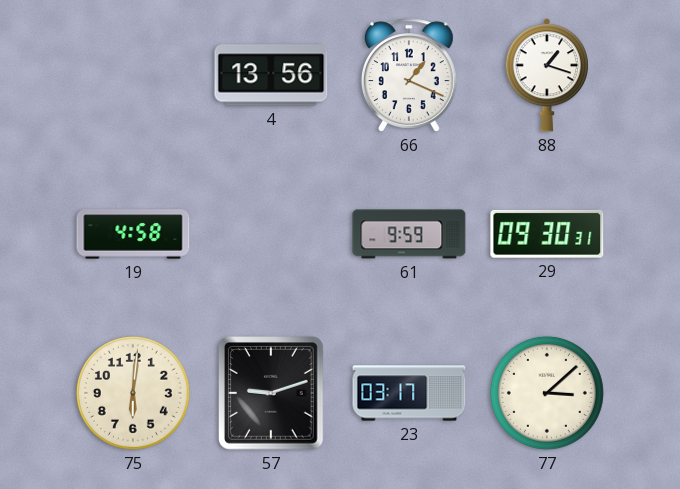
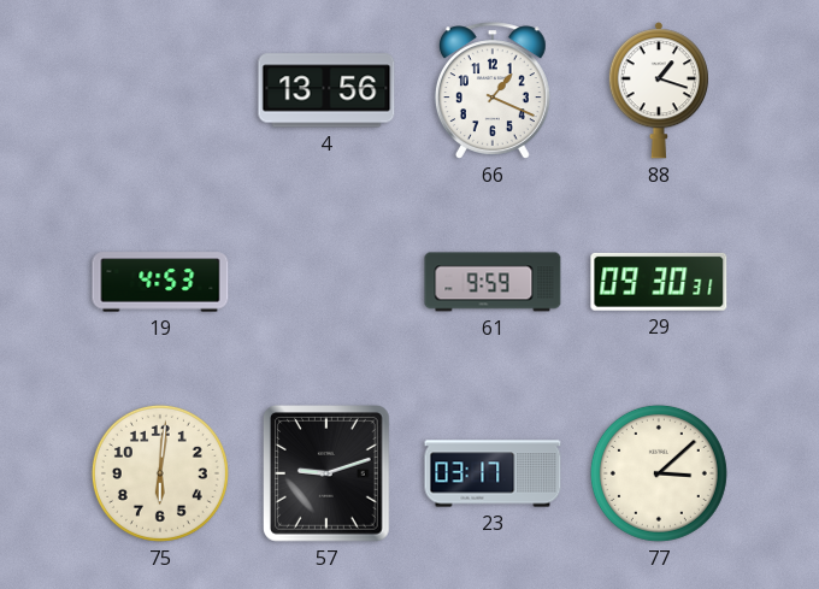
19: 4:58 -> 4:53
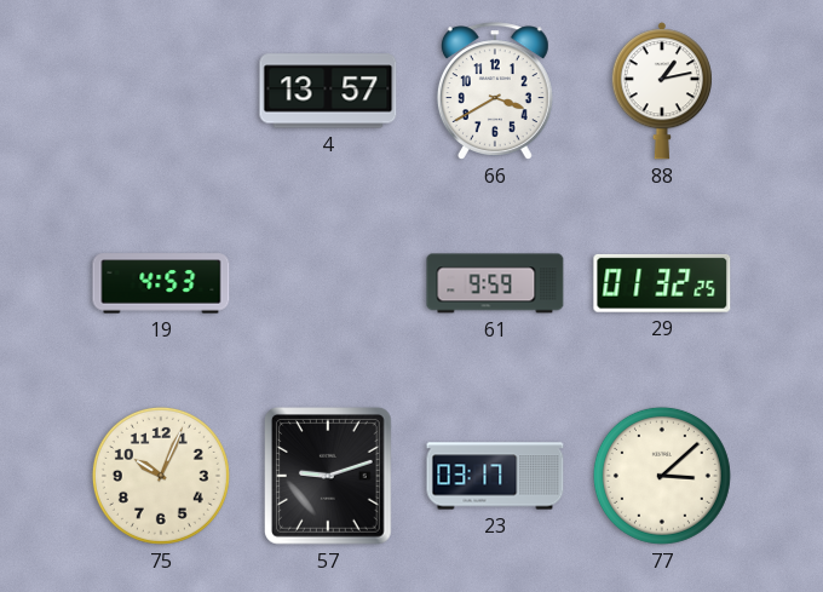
4: 13:56 -> 13:57
66: 1:19 -> 3:40
88: 1:18 -> 1:13
29: 09:30 -> 01:32
75: 6:01 -> 10:04
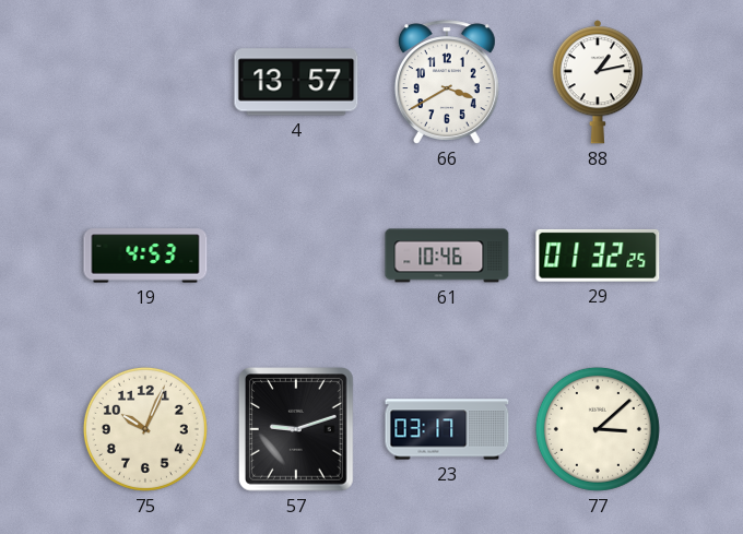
61: 9:59 -> 10:46
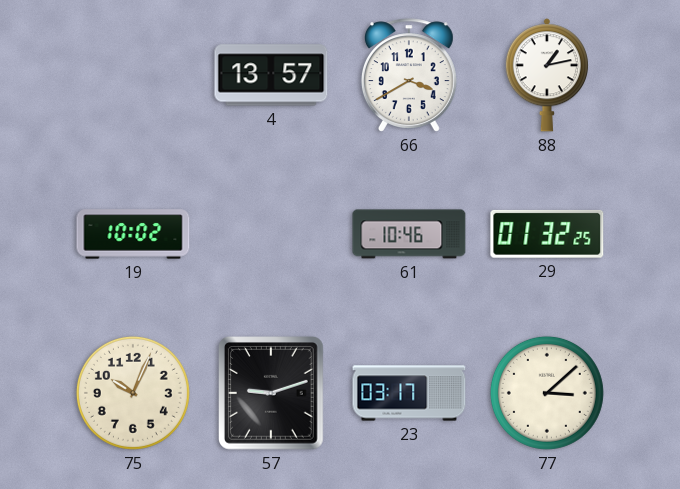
19: 4:53 -> 10:02
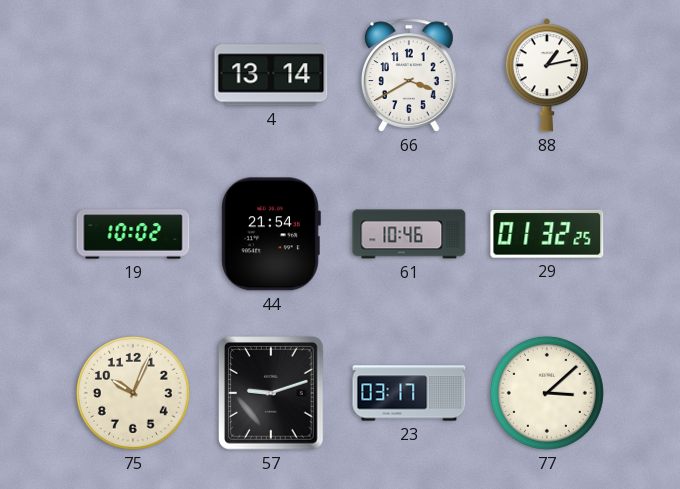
4: 13:57 -> 13:14
44: none -> 21:54
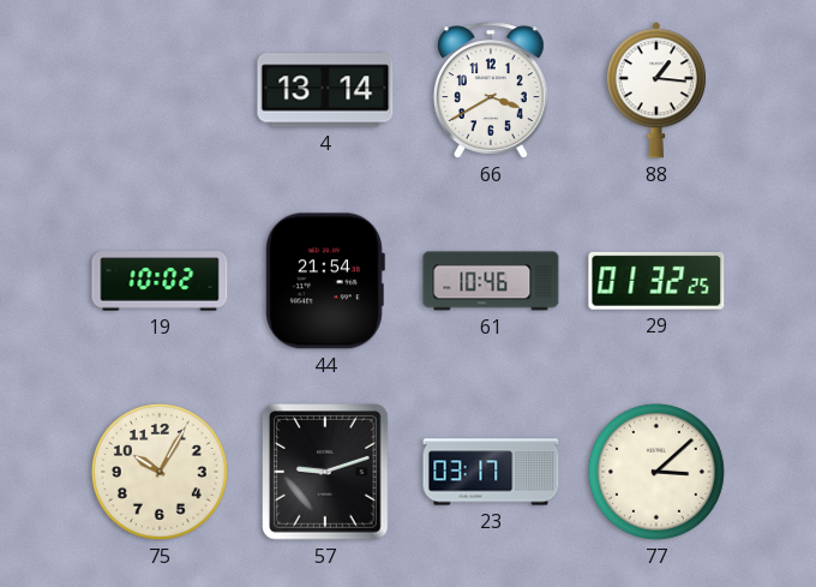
88: 1:13 -> 1:16
75: 10:04 -> 10:05
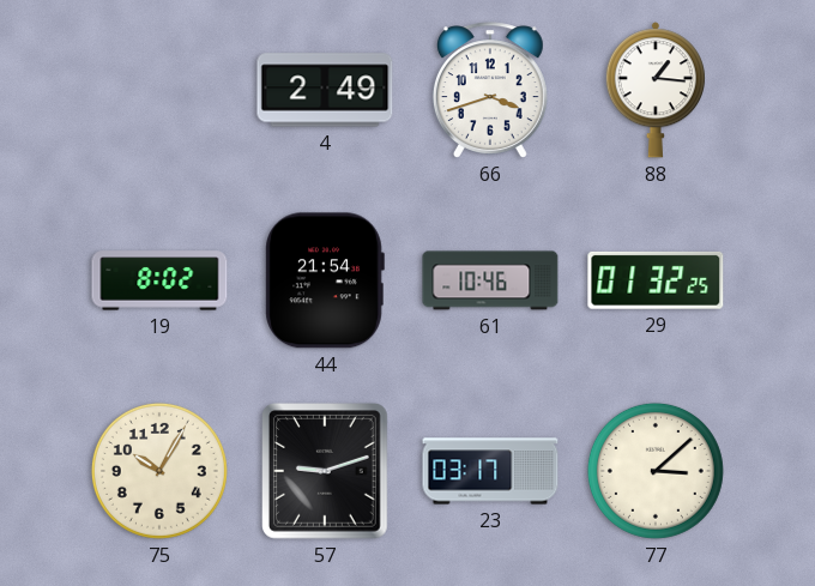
4: 13:14 -> 2:49
66: 3:40 -> 3:42
19: 10:02 -> 8:02
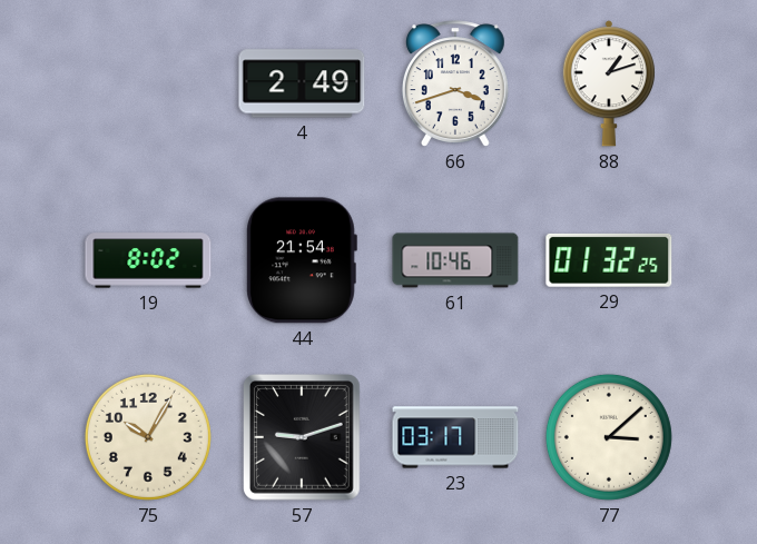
88: 1:16 -> 1:12
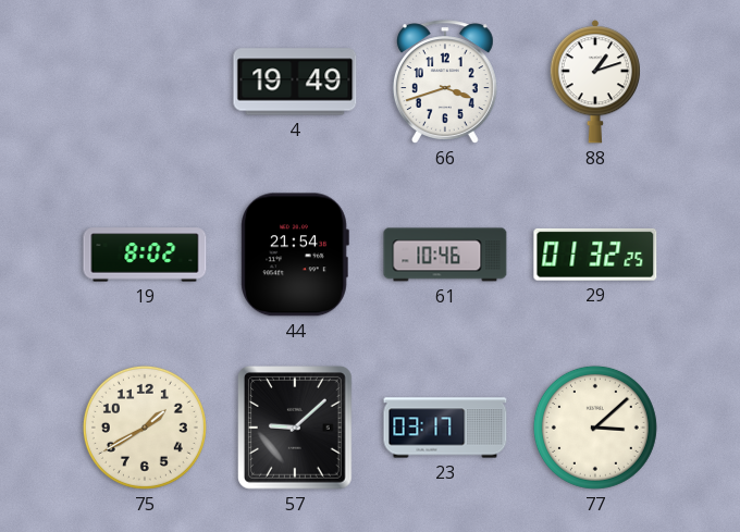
4: 2:49 -> 19:49
75: 10:05 -> 1:40
57: 9:12 -> 9:08
